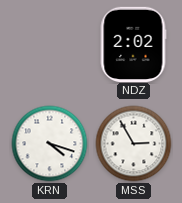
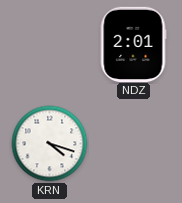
NDZ: 2:02 -> 2:01
MSS: 2:55 -> none
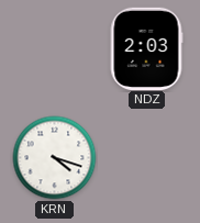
NDZ: 2:01 -> 2:03
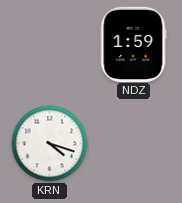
NDZ: 2:03 -> 1:59
